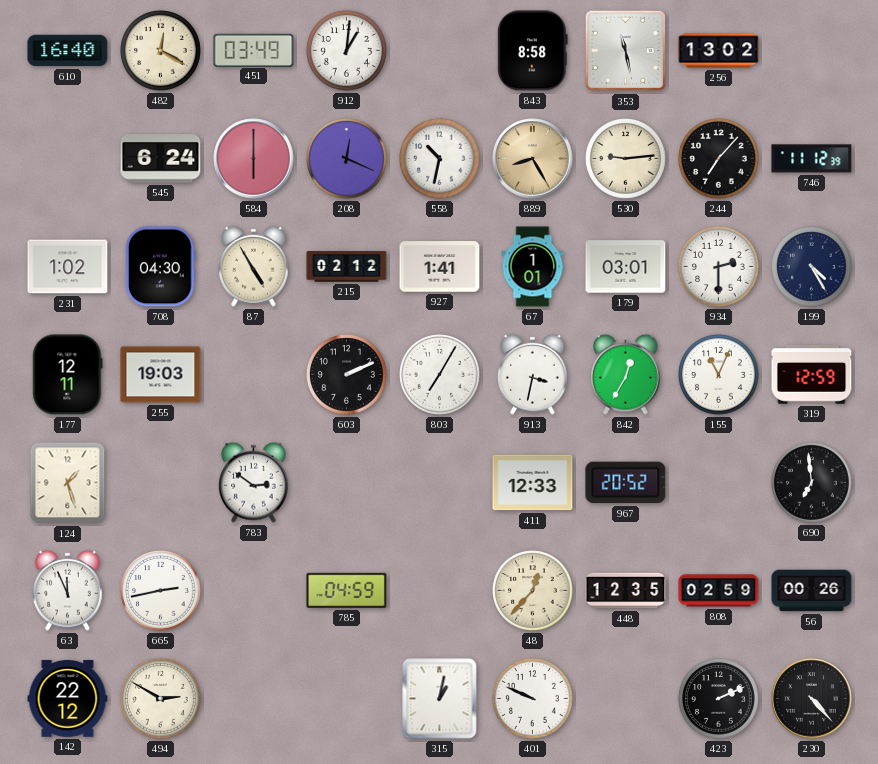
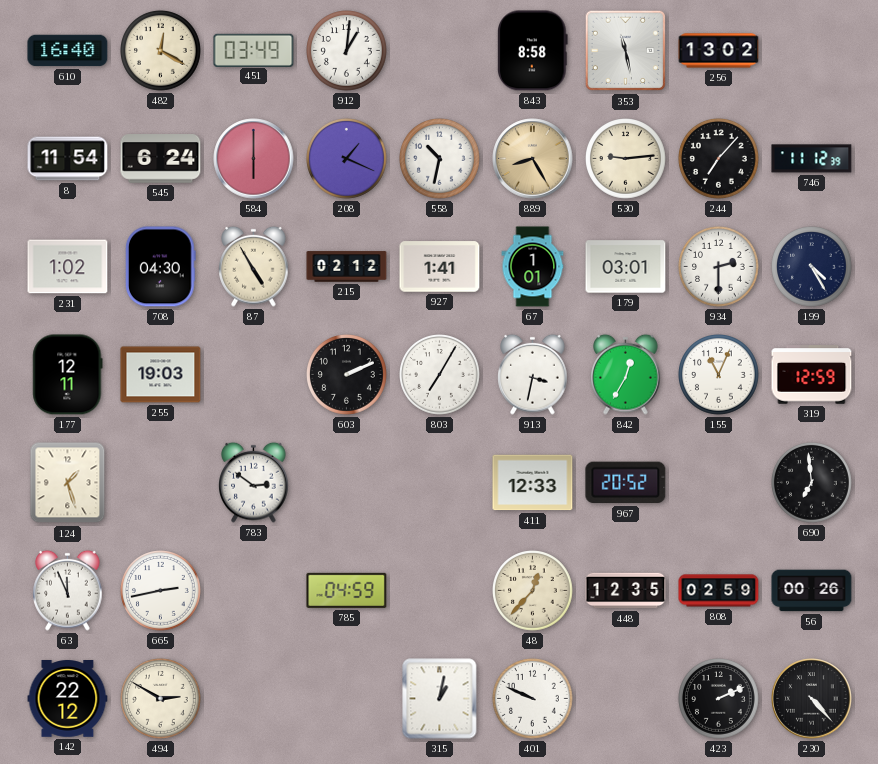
8: none -> 11:54
208: 12:19 -> 1:19
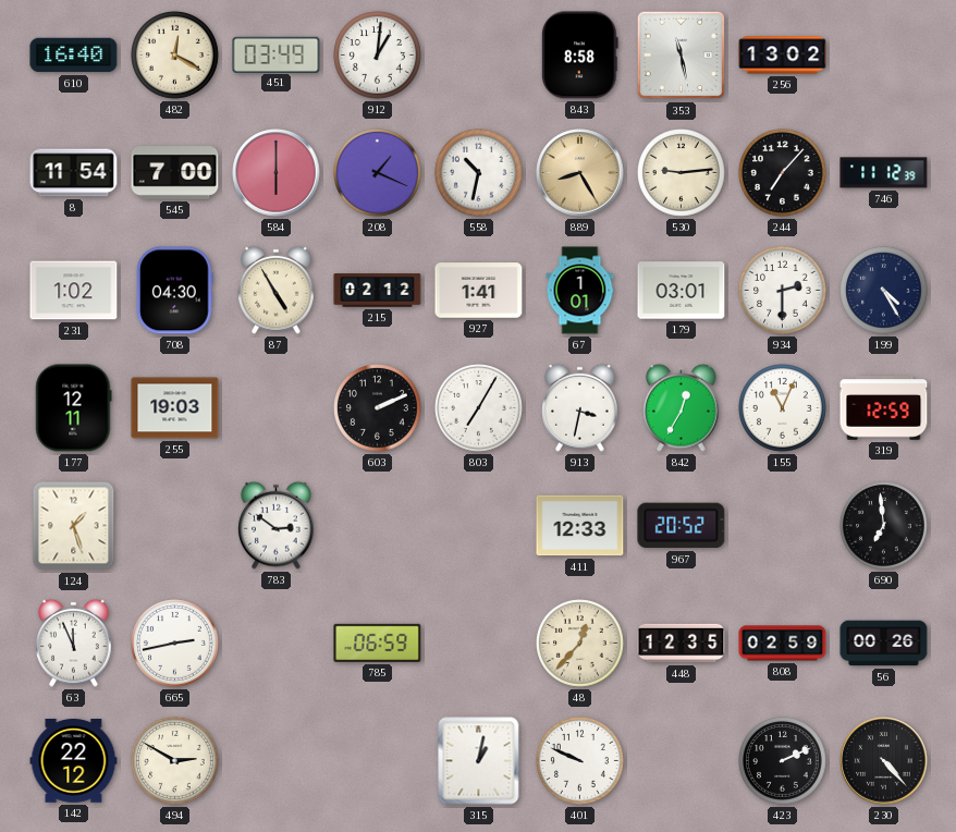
545: 6:24 -> 7:00
785: 04:59 -> 06:59
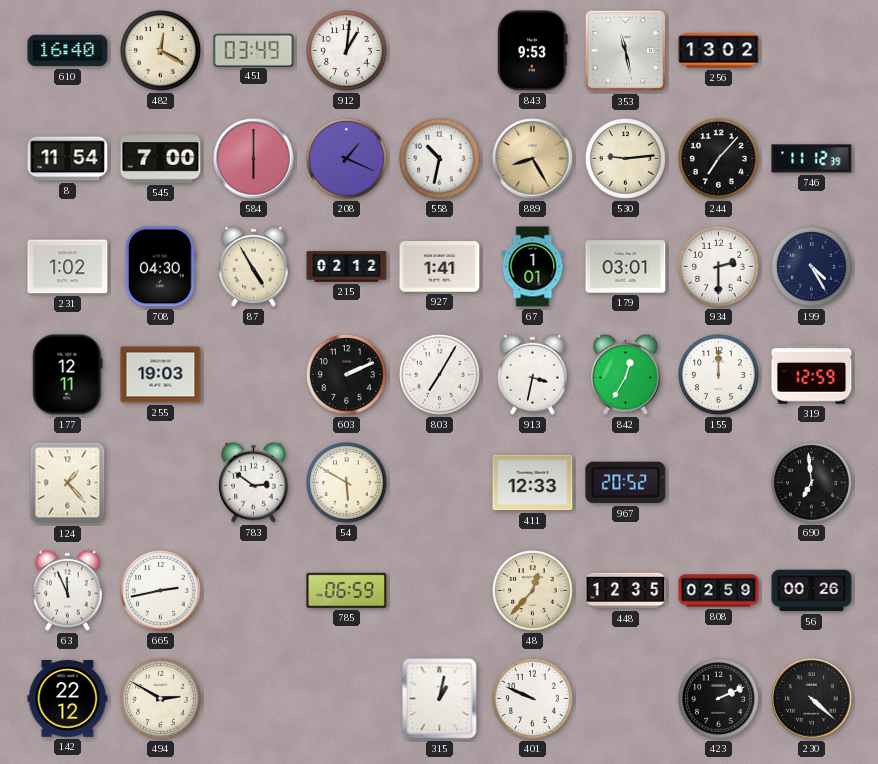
843: 8:58 -> 9:53
155: 11:04 -> 12:00
124: 1:27 -> 1:23
54: none -> 5:50
230: 4:23 -> 4:22
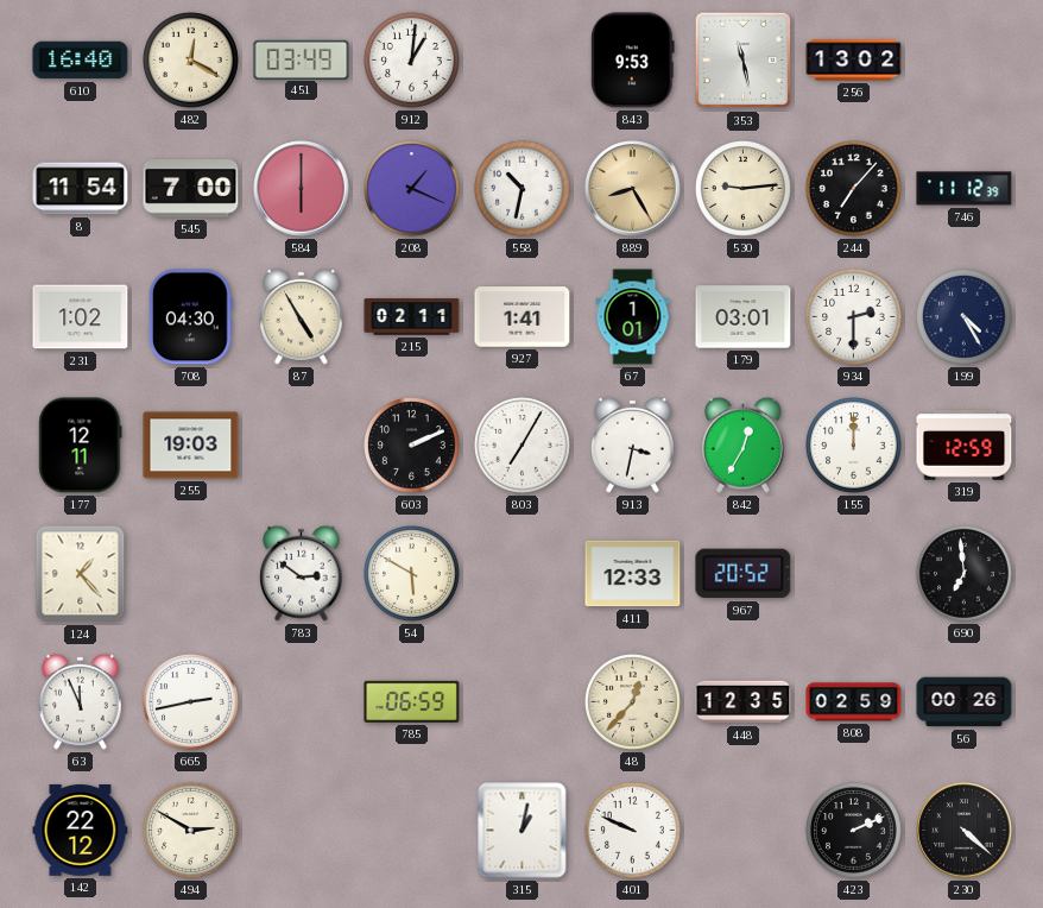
215: 02:12 -> 02:11
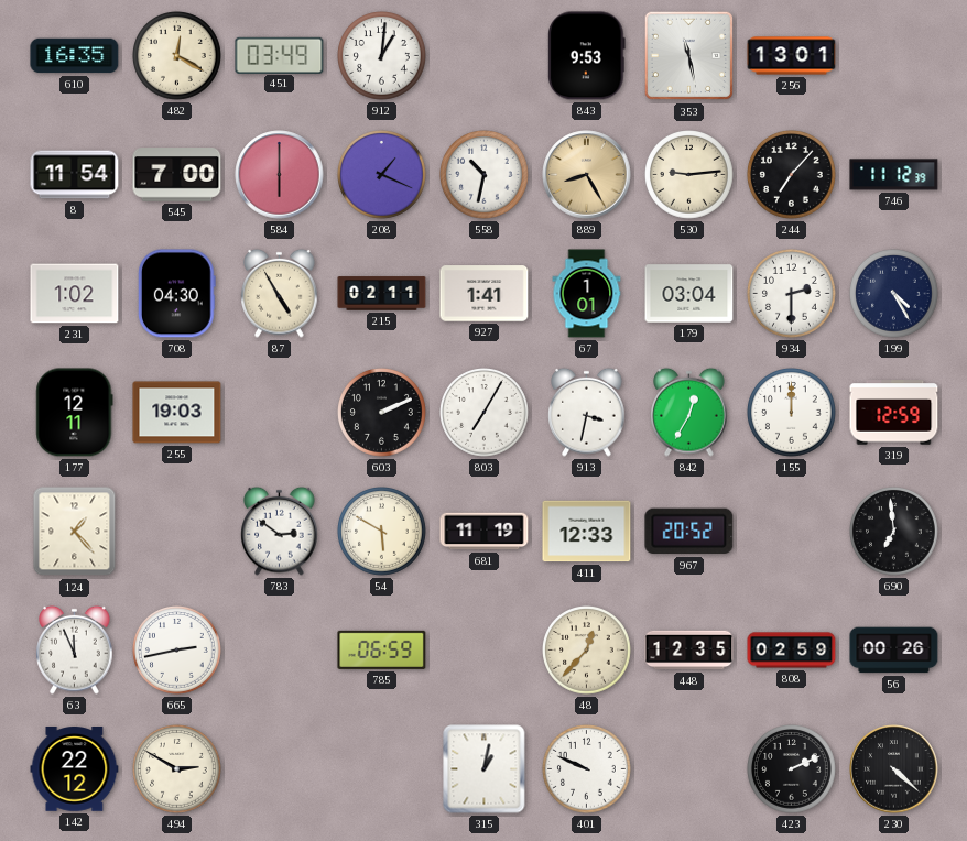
610: 16:40 -> 16:35
256: 13:02 -> 13:01
179: 03:01 -> 03:04
681: none -> 11:19
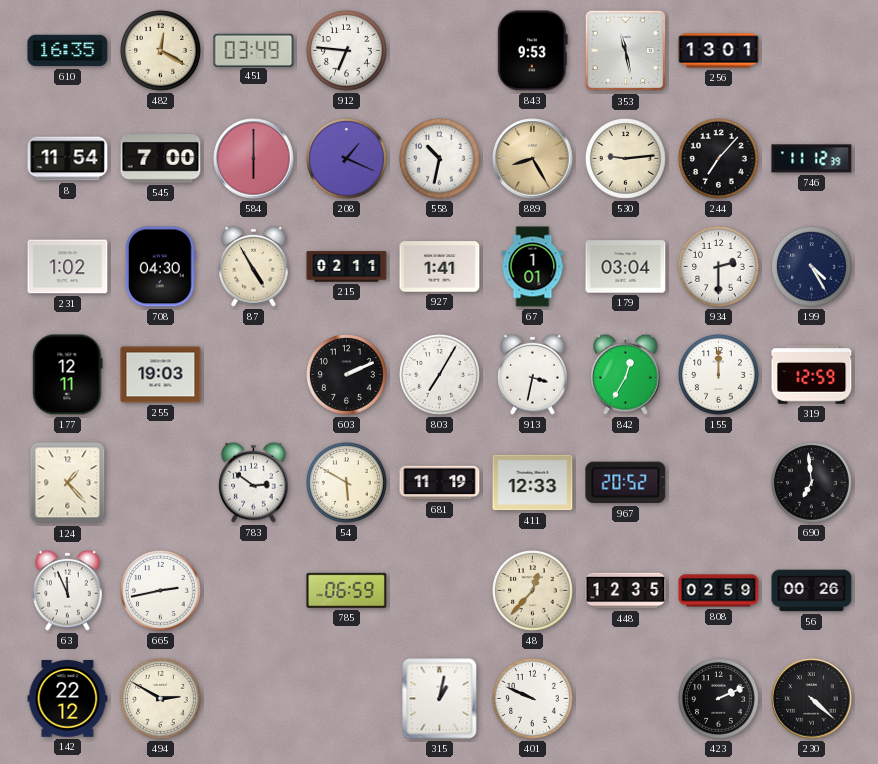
912: 1:01 -> 6:46
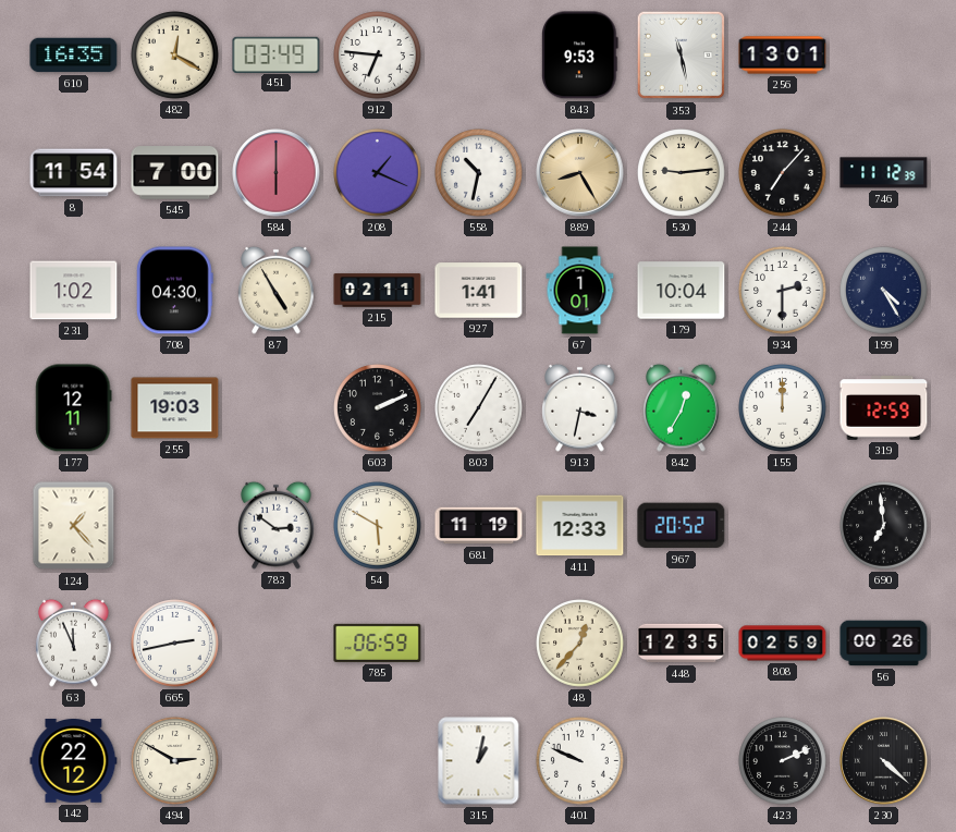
179: 03:04 -> 10:04
